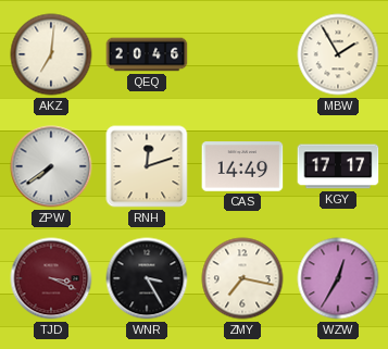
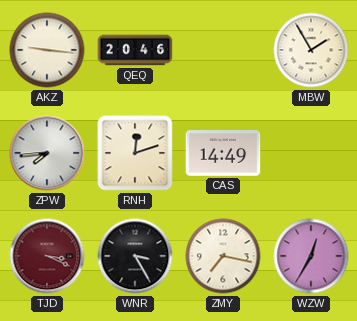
AKZ: 7:01 -> 9:16
ZPW: 7:39 -> 7:44
KGY: 17:17 -> none
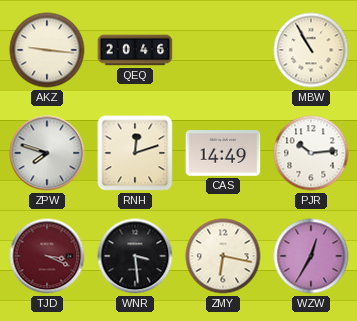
MBW: 1:55 -> 10:55
ZPW: 7:44 -> 7:48
PJR: none -> 10:14
WNR: 3:25 -> 3:29
ZMY: 7:17 -> 6:17
